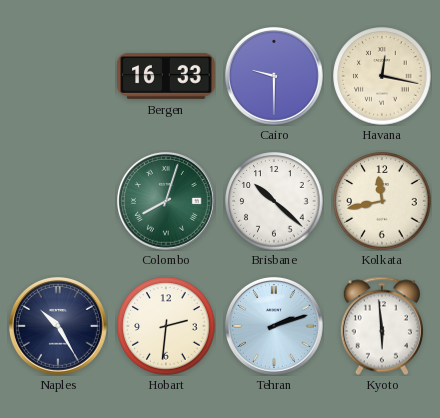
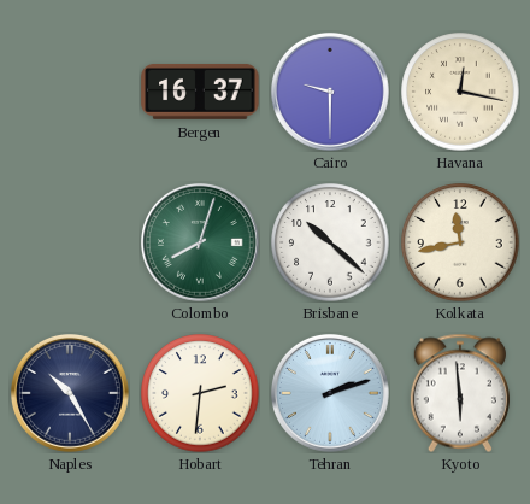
Bergen: 16:33 -> 16:37
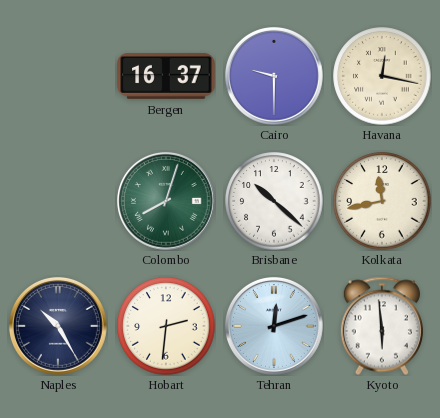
Tehran: 2:12 -> 12:12
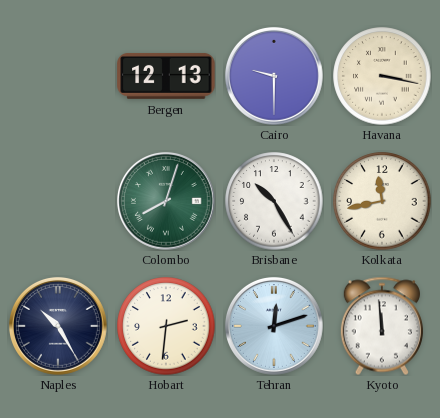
Bergen: 16:37 -> 12:13
Havana: 12:17 -> 3:17
Brisbane: 10:22 -> 10:25
Kyoto: 5:59 -> 11:59
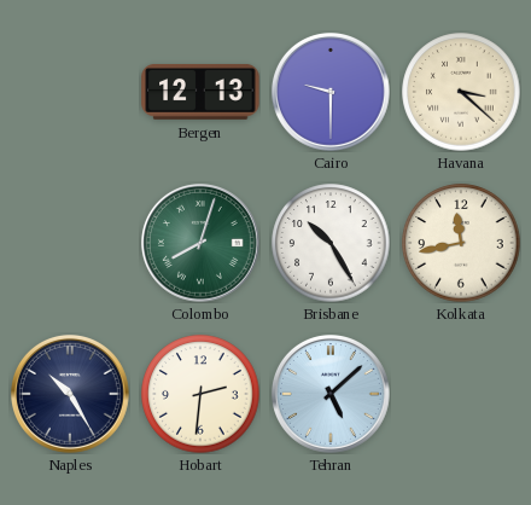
Havana: 3:17 -> 3:22
Tehran: 12:12 -> 5:08
Kyoto: 11:59 -> none
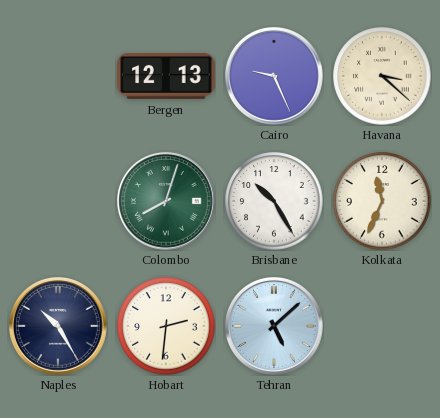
Cairo: 9:30 -> 9:26
Kolkata: 11:43 -> 11:34
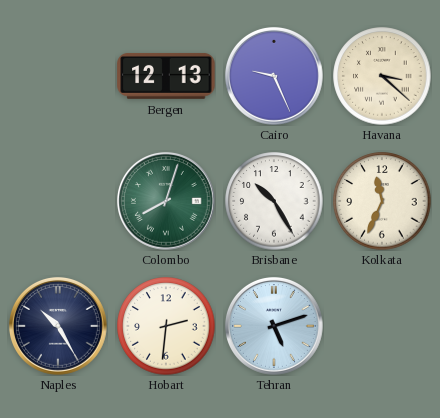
Tehran: 5:08 -> 5:12
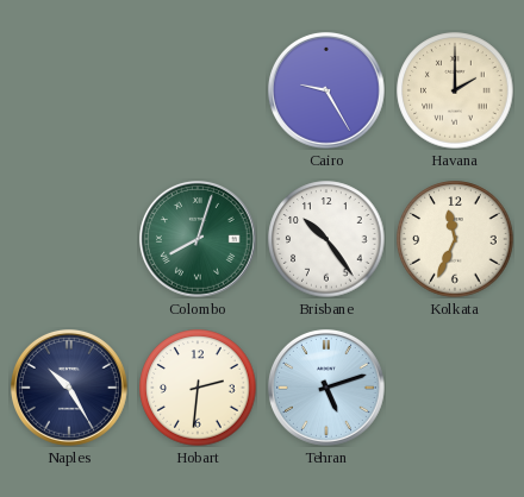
Bergen: 12:13 -> none
Cairo: 9:26 -> 9:25
Havana: 3:22 -> 2:00
Brisbane: 10:25 -> 10:24
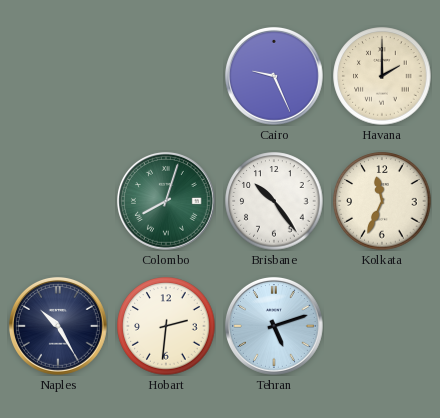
Cairo: 9:25 -> 9:26
